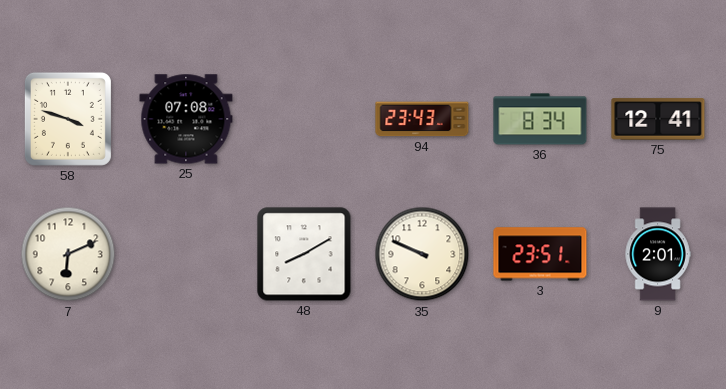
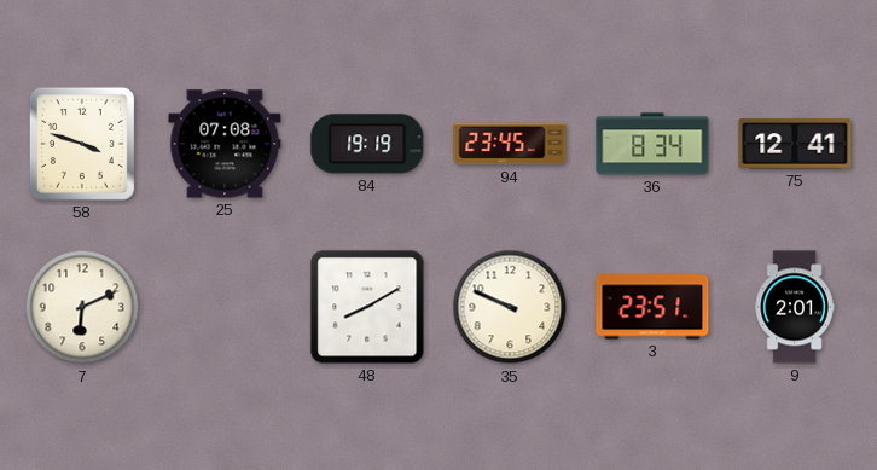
84: none -> 19:19
94: 23:43 -> 23:45
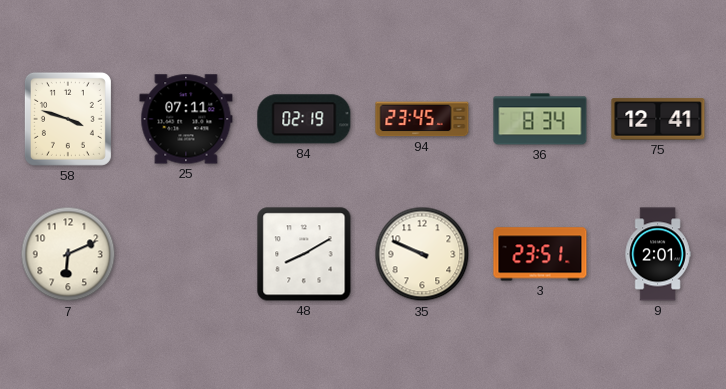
25: 07:08 -> 07:11
84: 19:19 -> 02:19
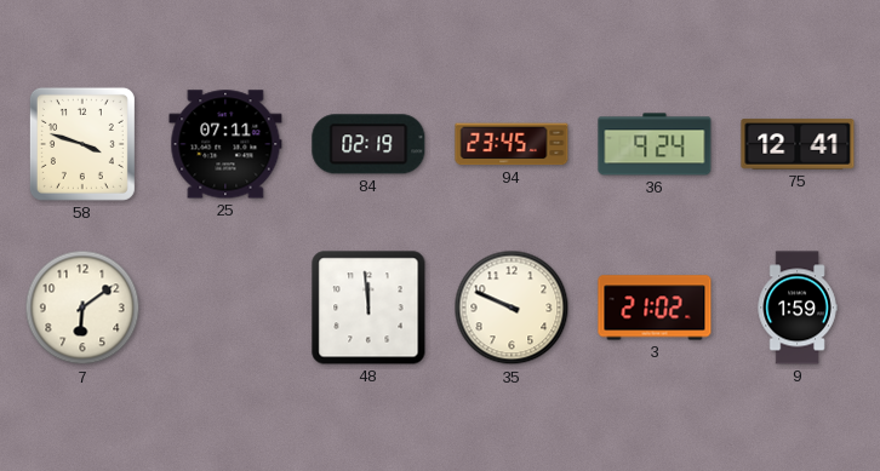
36: 8:34 -> 9:24
7: 6:11 -> 6:09
48: 8:10 -> 11:59
3: 23:51 -> 21:02
9: 2:01 -> 1:59
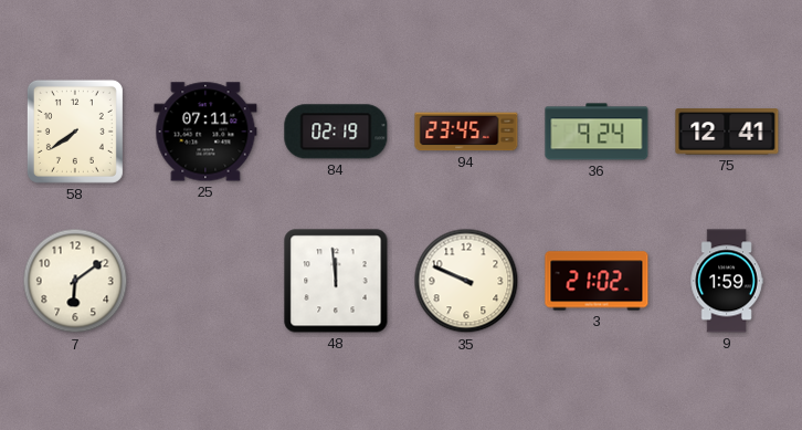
58: 3:48 -> 7:39
